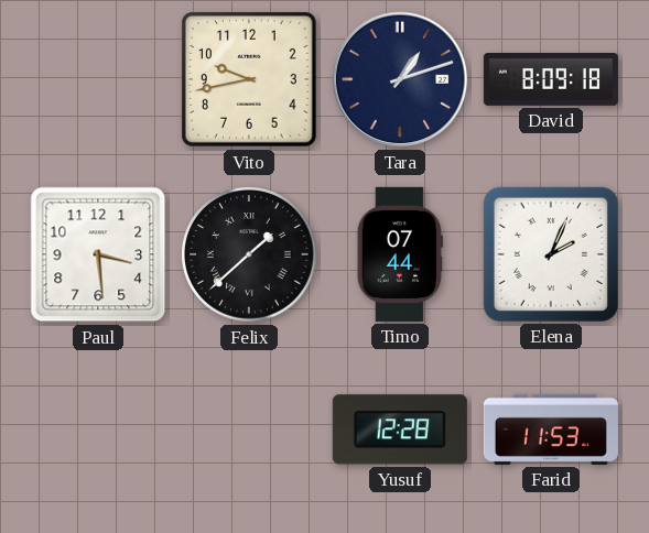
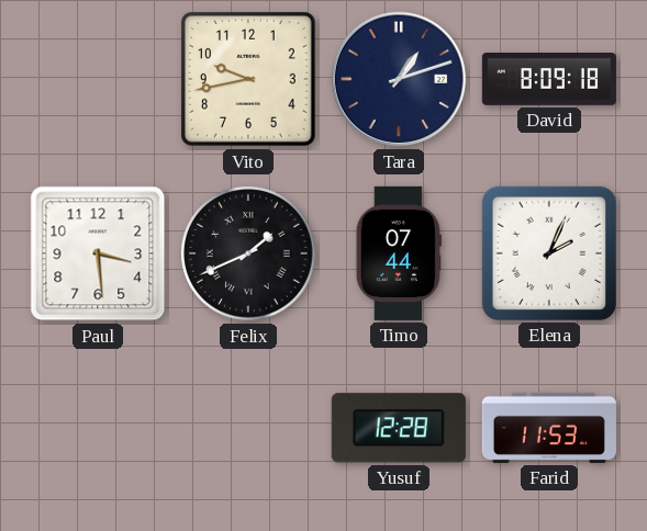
Felix: 1:38 -> 1:41
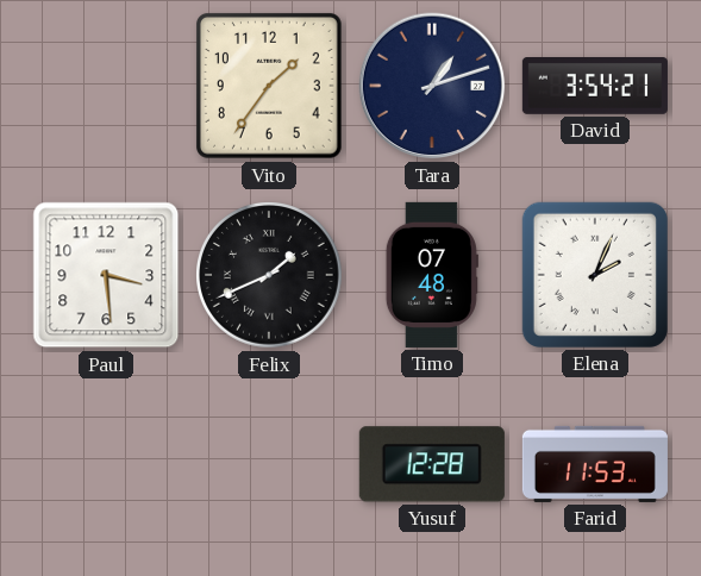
Vito: 9:43 -> 1:36
David: 8:09 -> 3:54
Timo: 07:44 -> 07:48
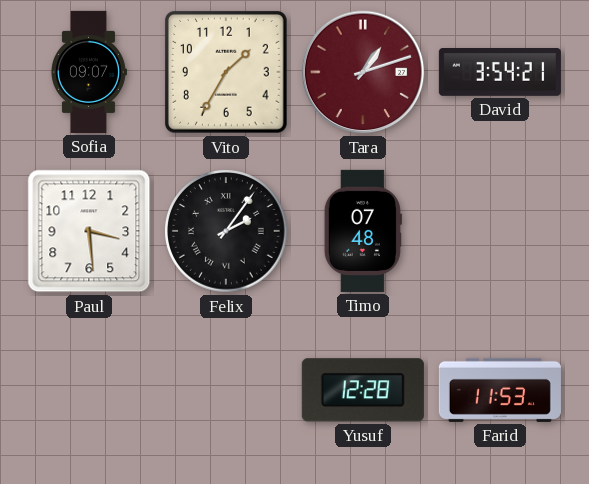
Sofia: none -> 09:07
Vito: 1:36 -> 1:35
Tara dial: navy -> burgundy
Felix: 1:41 -> 2:06
Elena: 2:04 -> none
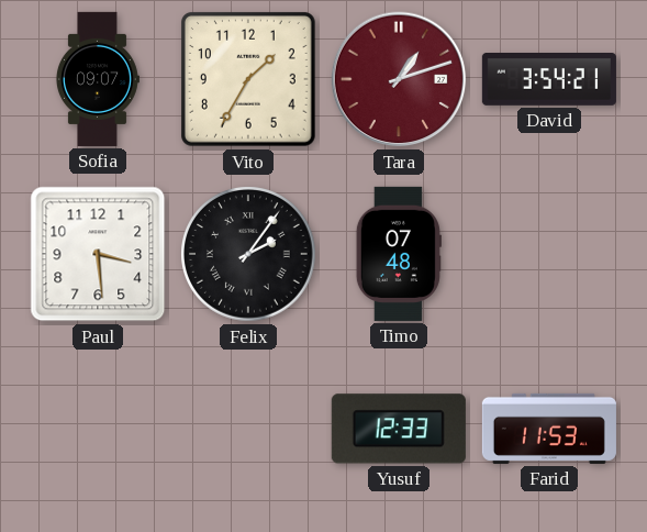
Yusuf: 12:28 -> 12:33
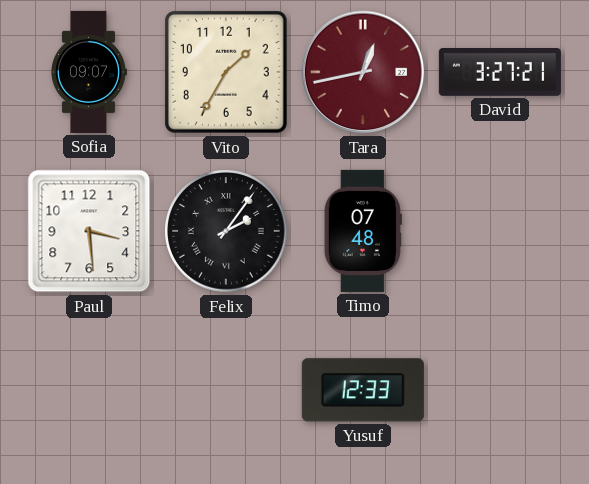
Tara: 1:12 -> 12:43
David: 3:54 -> 3:27
Farid: 11:53 -> none
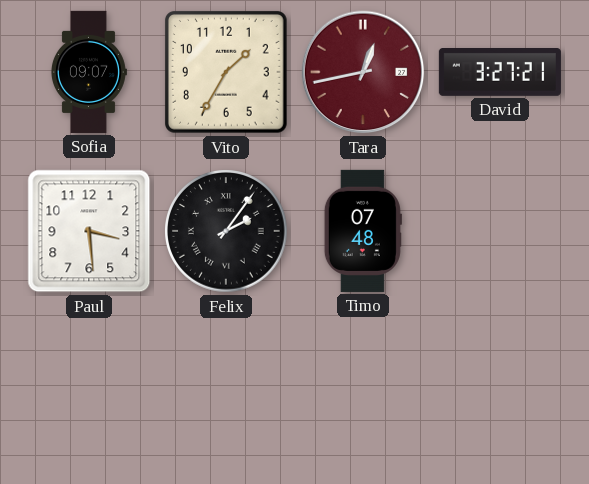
Yusuf: 12:33 -> none
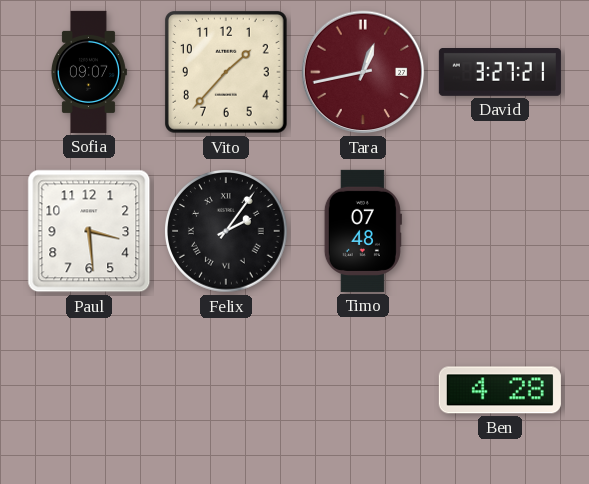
Vito: 1:35 -> 1:37
Ben: none -> 4:28
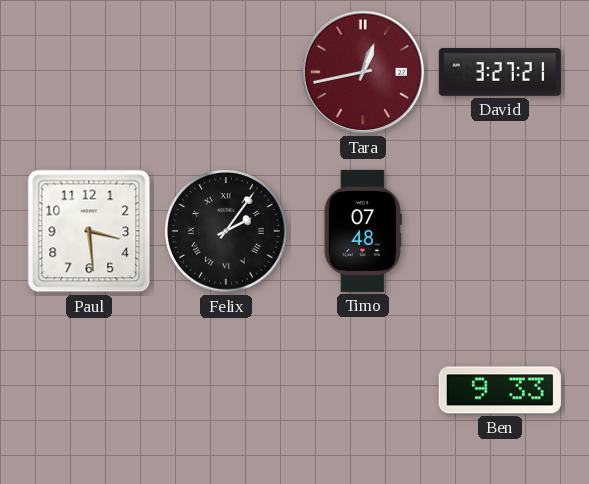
Sofia: 09:07 -> none
Vito: 1:37 -> none
Ben: 4:28 -> 9:33
